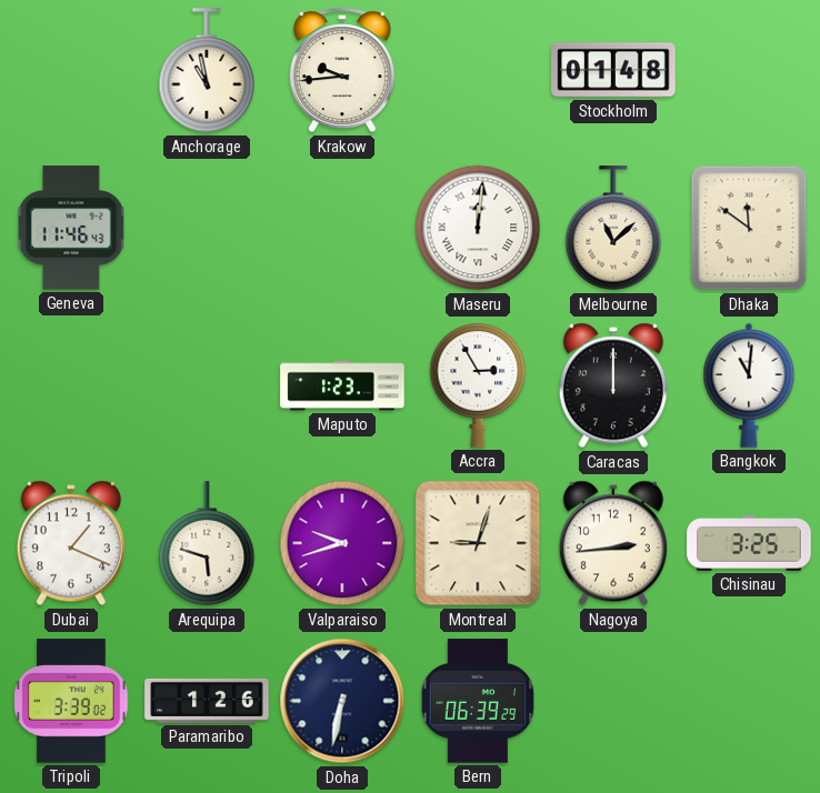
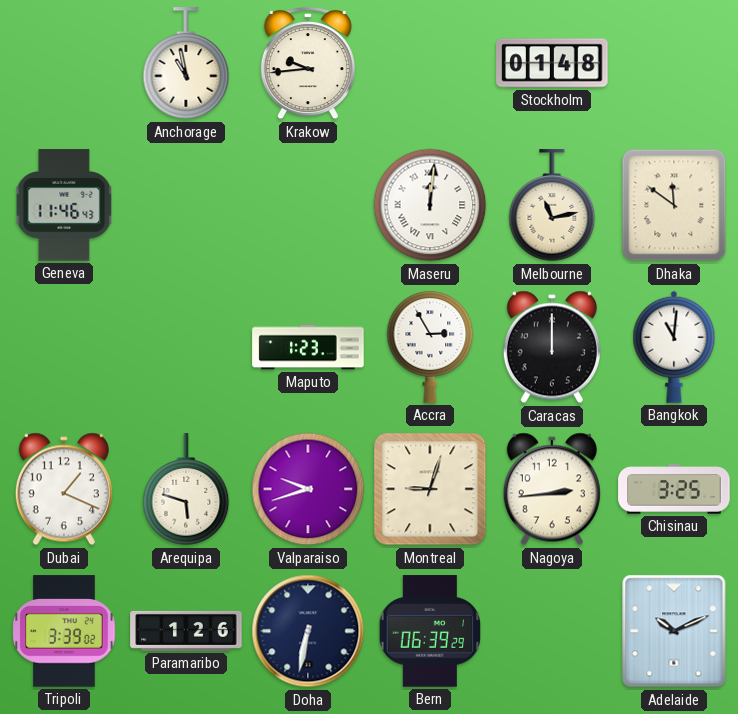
Melbourne: 11:08 -> 11:13
Adelaide: none -> 10:11
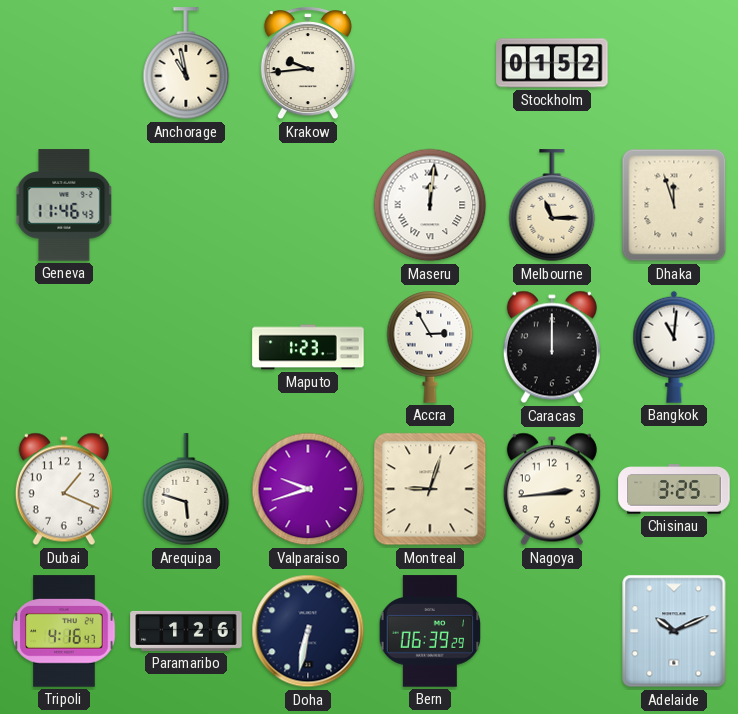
Stockholm: 01:48 -> 01:52
Melbourne: 11:13 -> 11:15
Dhaka: 11:51 -> 11:57
Tripoli: 3:39 -> 4:16
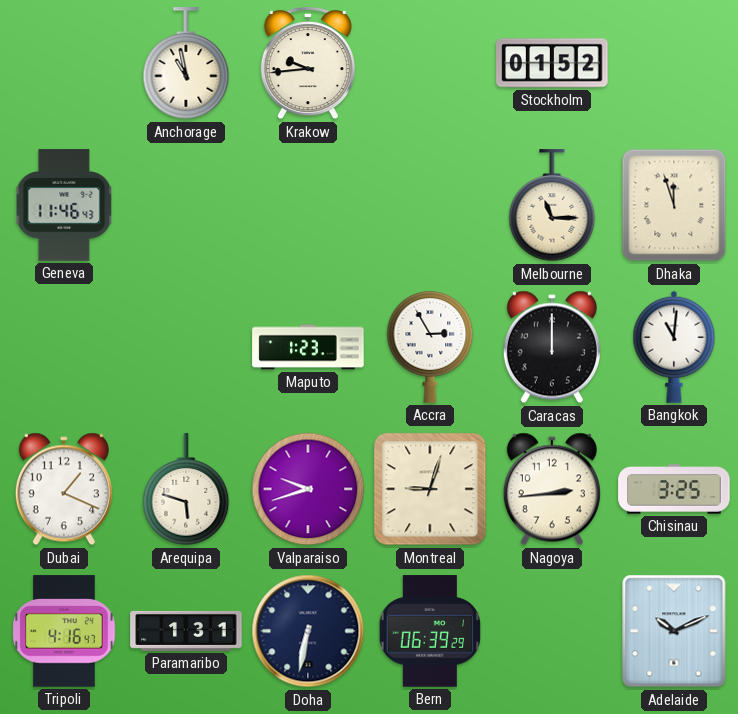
Maseru: 12:01 -> none
Paramaribo: 1:26 -> 1:31
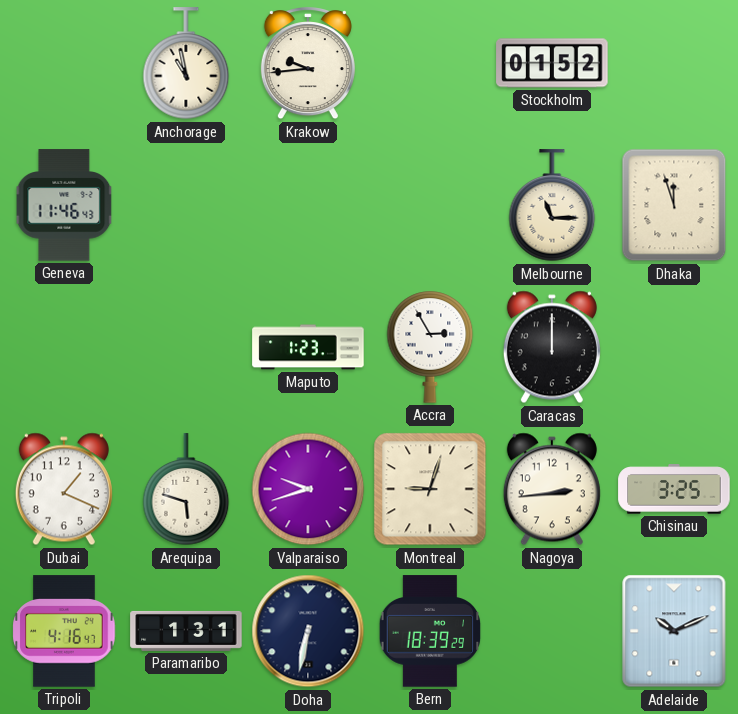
Bangkok: 11:01 -> none
Bern: 06:39 -> 18:39
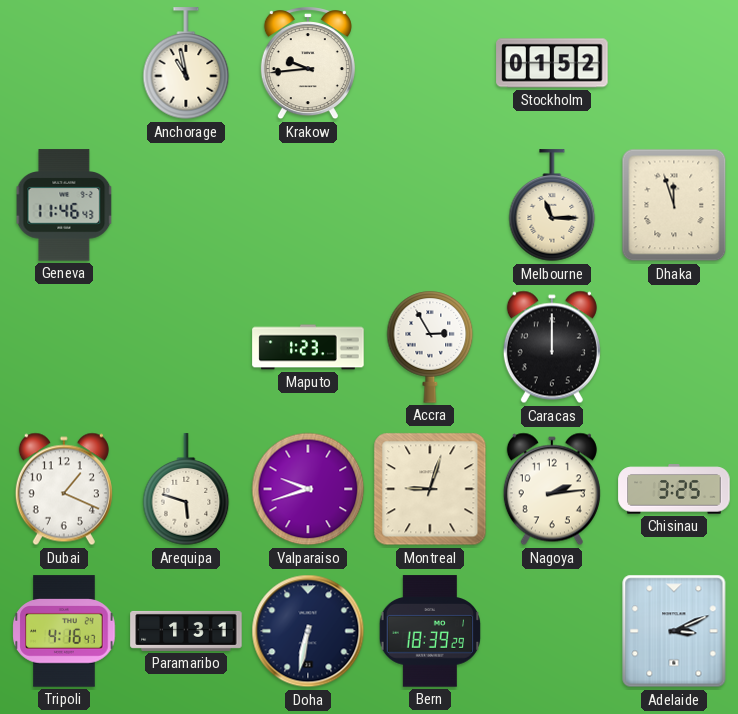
Nagoya: 2:44 -> 2:14
Adelaide: 10:11 -> 3:11
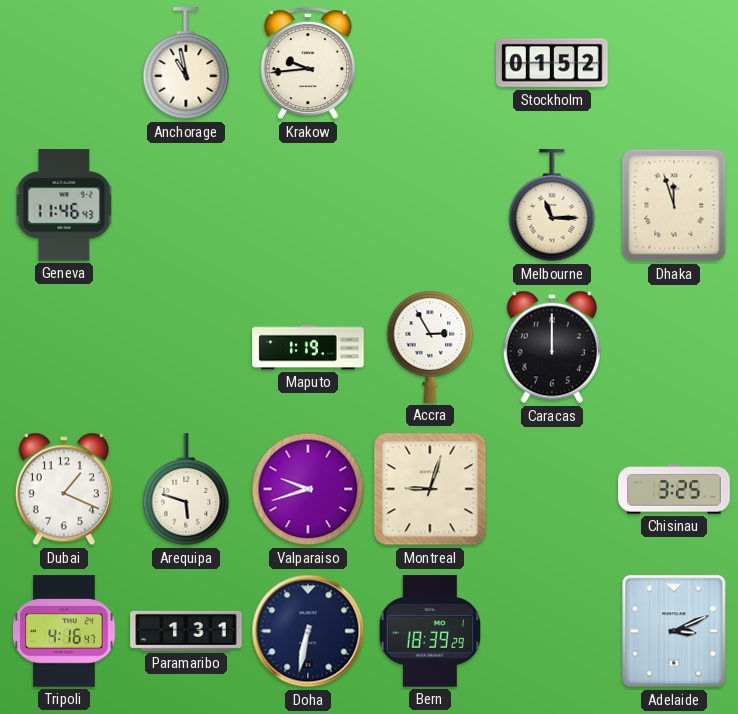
Maputo: 1:23 -> 1:19
Nagoya: 2:14 -> none
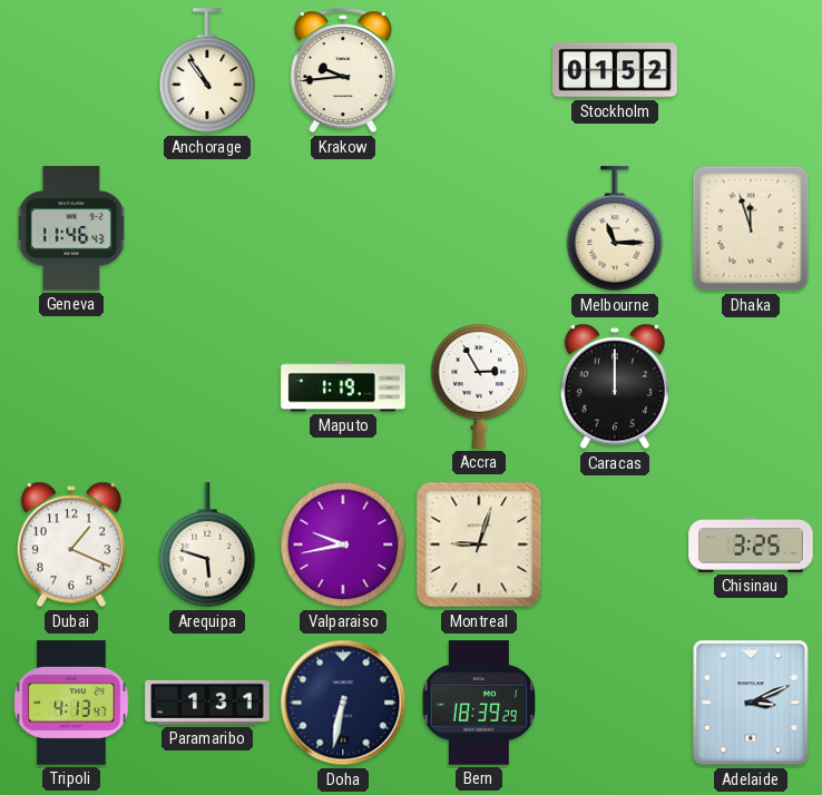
Anchorage: 10:58 -> 10:54
Valparaiso: 9:42 -> 9:43
Tripoli: 4:16 -> 4:13
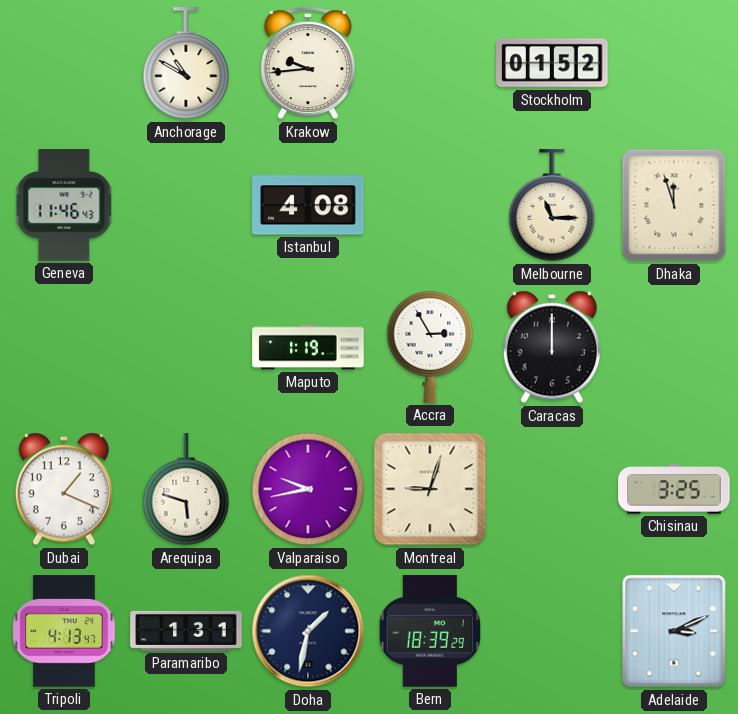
Anchorage: 10:54 -> 10:50
Istanbul: none -> 4:08
Doha: 6:32 -> 1:32
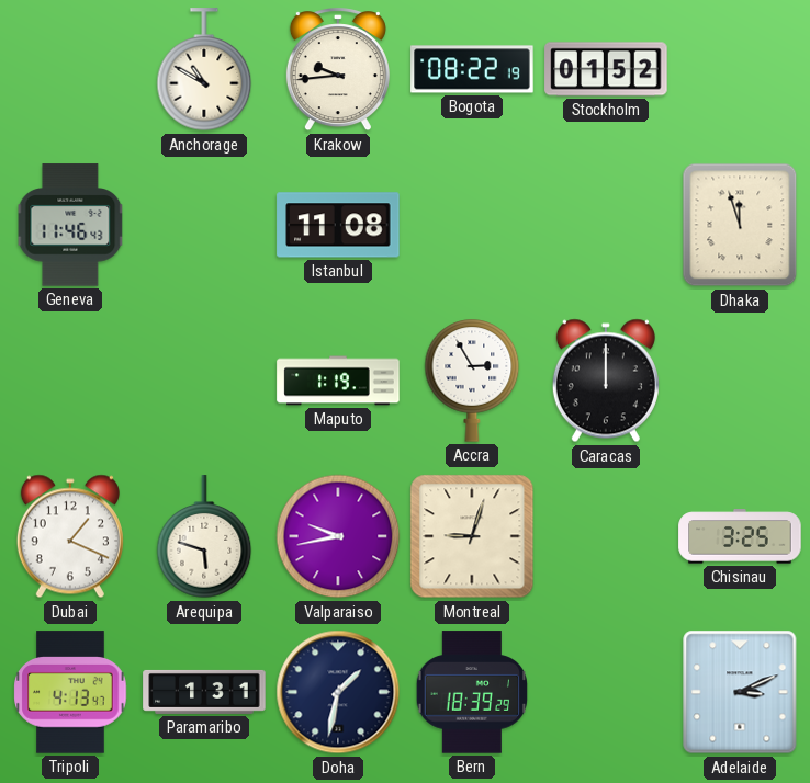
Bogota: none -> 08:22
Istanbul: 4:08 -> 11:08
Melbourne: 11:15 -> none
